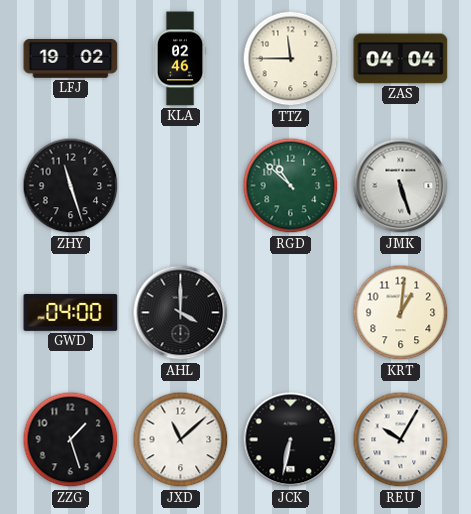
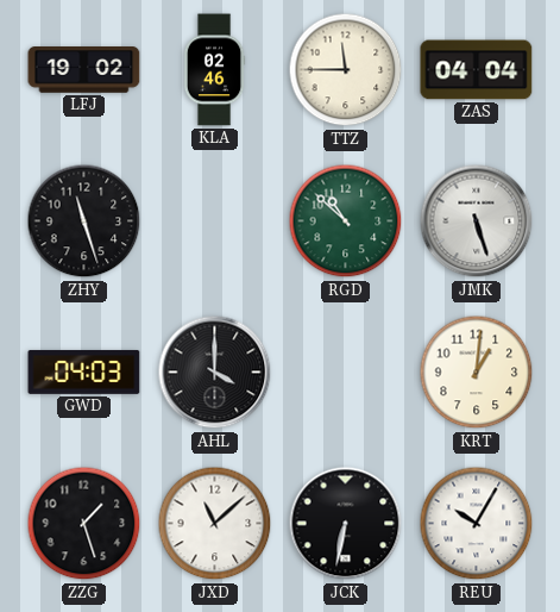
GWD: 04:00 -> 04:03
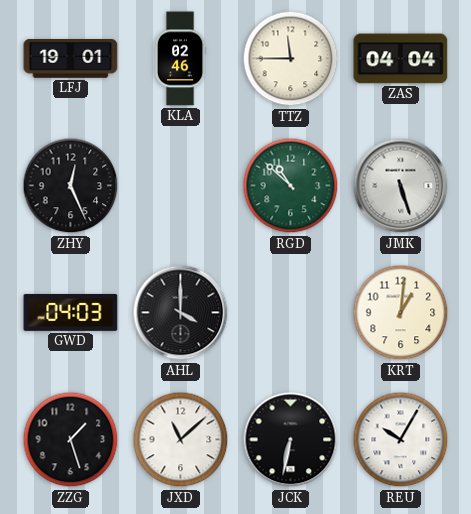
LFJ: 19:02 -> 19:01
ZHY: 11:27 -> 12:26
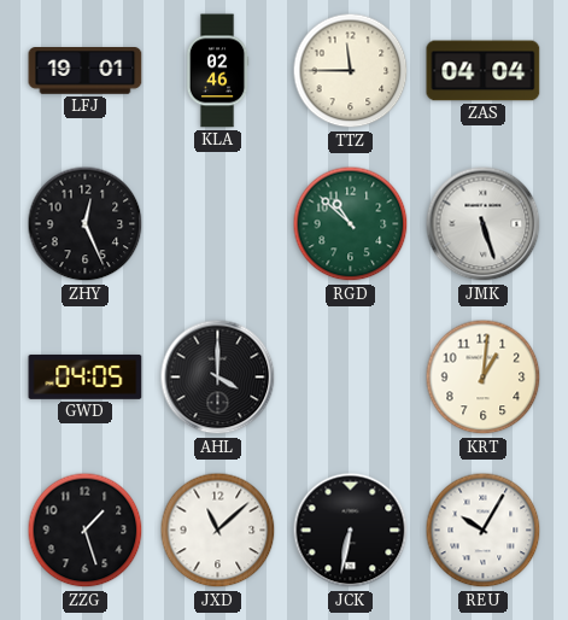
GWD: 04:03 -> 04:05
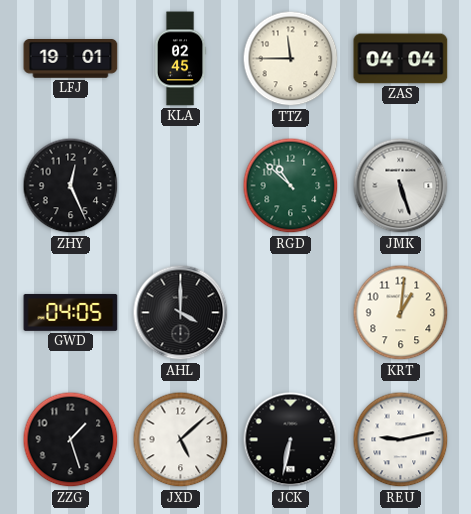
KLA: 02:46 -> 02:45
JXD: 11:08 -> 5:08
REU: 10:05 -> 9:13
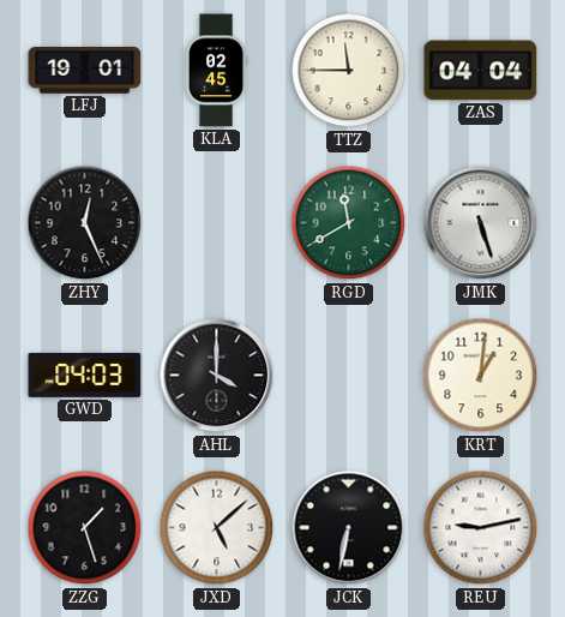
RGD: 10:52 -> 11:40
GWD: 04:05 -> 04:03
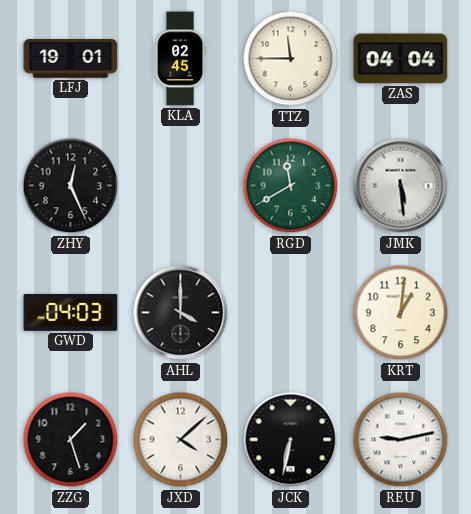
JMK: 5:27 -> 5:29
JXD: 5:08 -> 4:08
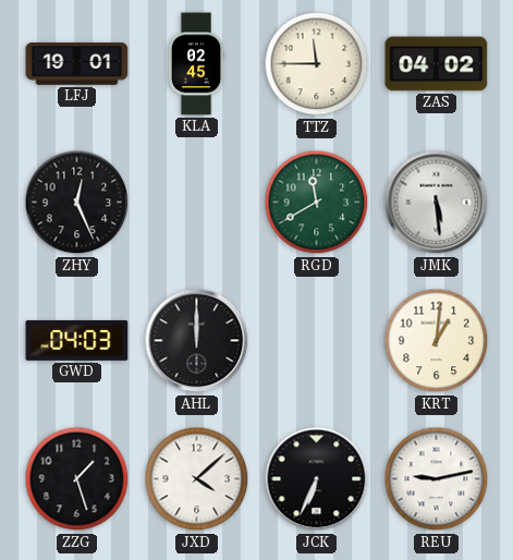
ZAS: 04:04 -> 04:02
AHL: 4:00 -> 12:00
JCK: 6:32 -> 6:34
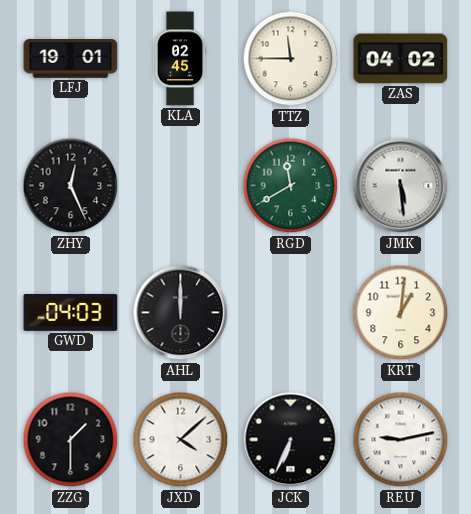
ZZG: 1:27 -> 1:30
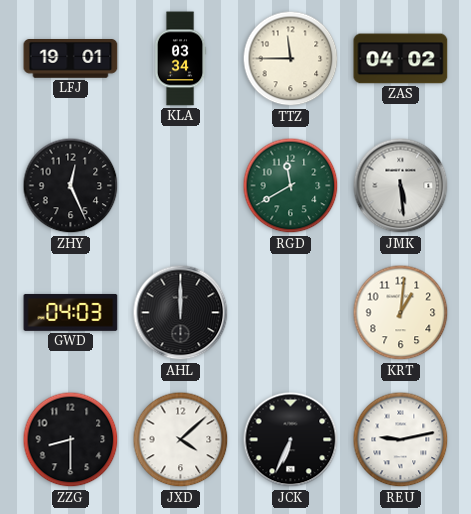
KLA: 02:45 -> 03:34
ZZG: 1:30 -> 8:30
